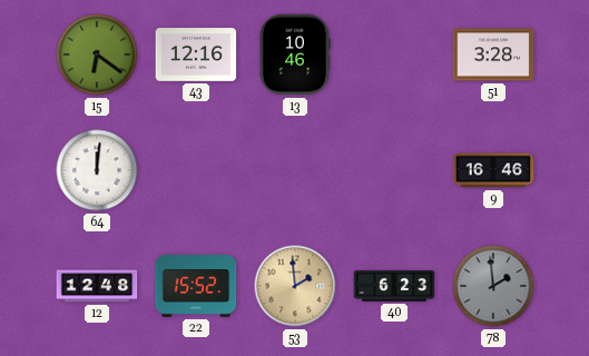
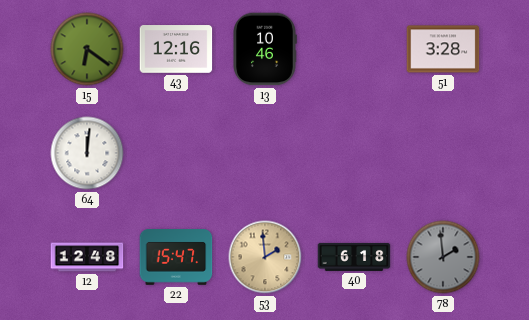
9: 16:46 -> none
22: 15:52 -> 15:47
40: 6:23 -> 6:18
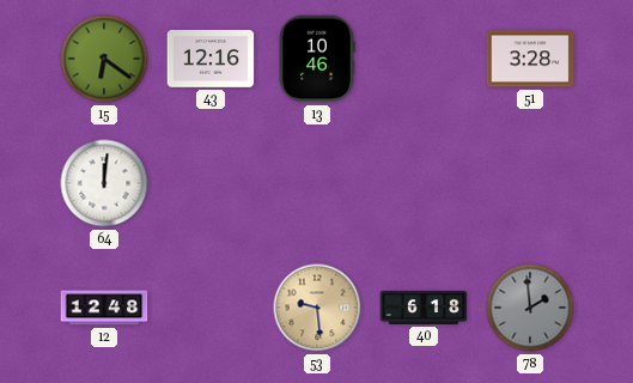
22: 15:47 -> none
53: 1:59 -> 9:29
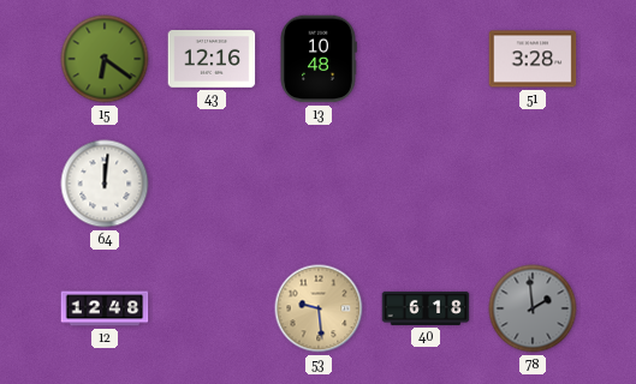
13: 10:46 -> 10:48
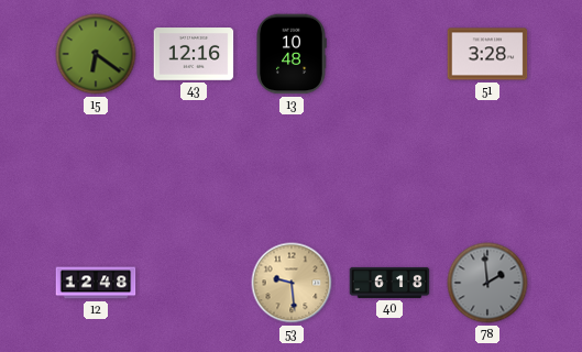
64: 12:01 -> none
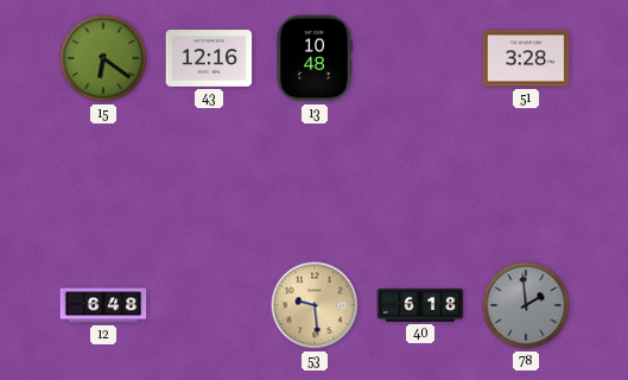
12: 12:48 -> 6:48
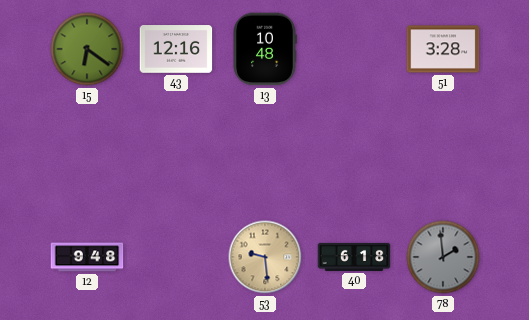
12: 6:48 -> 9:48
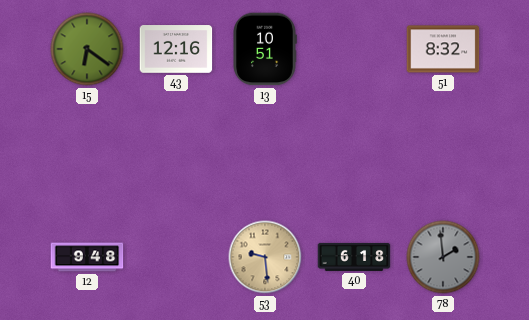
13: 10:48 -> 10:51
51: 3:28 -> 8:32
